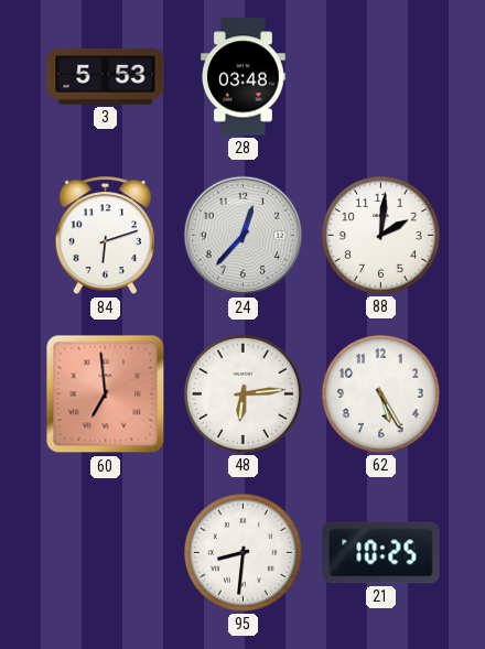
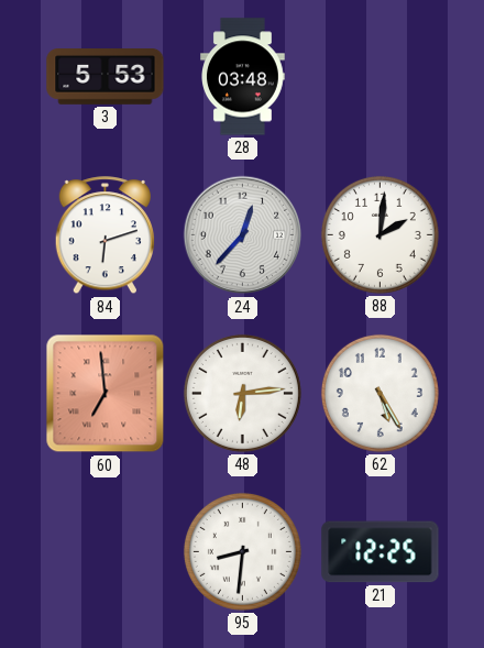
21: 10:25 -> 12:25
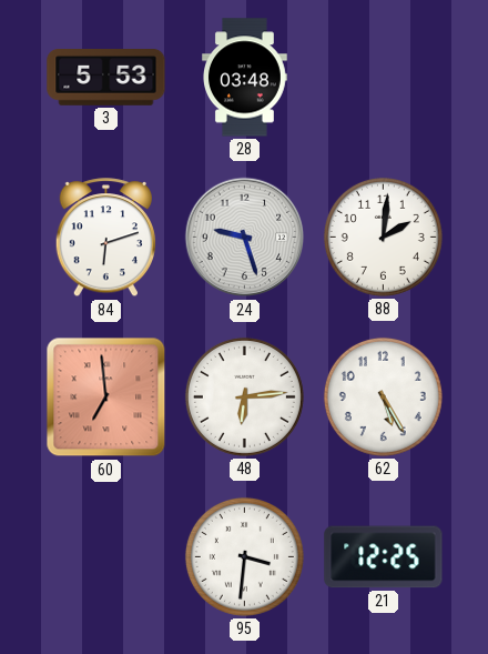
24: 12:37 -> 9:27
95: 8:31 -> 3:31
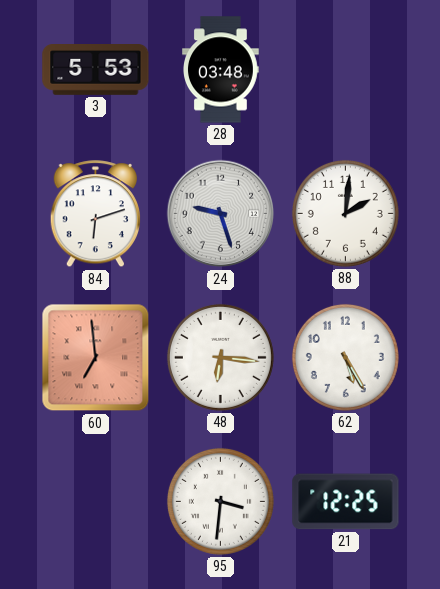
48: 6:14 -> 6:16
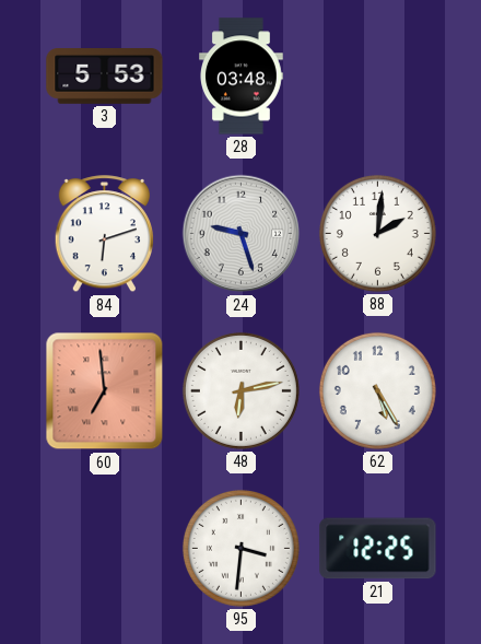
48: 6:16 -> 6:13
